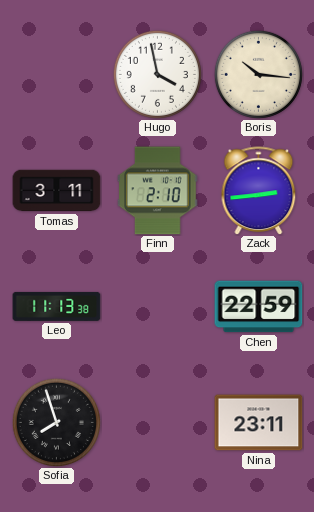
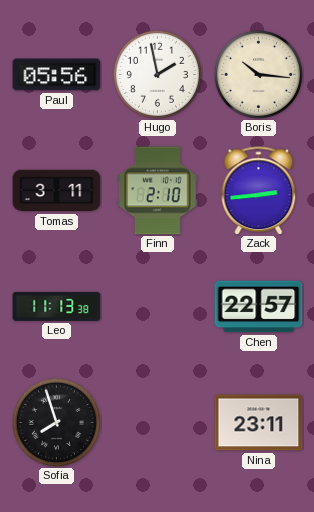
Paul: none -> 05:56
Hugo: 3:58 -> 1:58
Chen: 22:59 -> 22:57
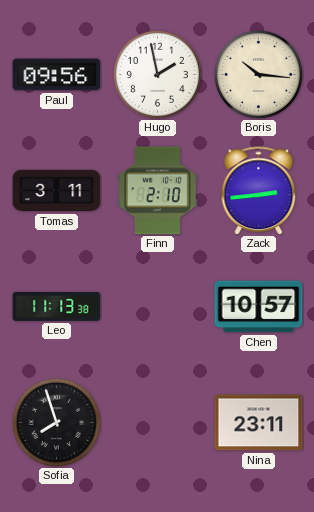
Paul: 05:56 -> 09:56
Chen: 22:57 -> 10:57
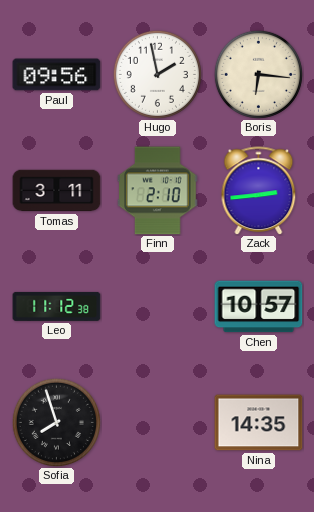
Boris: 10:16 -> 6:16
Leo: 11:13 -> 11:12
Nina: 23:11 -> 14:35
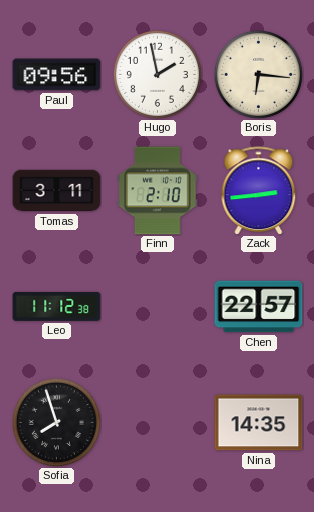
Chen: 10:57 -> 22:57
